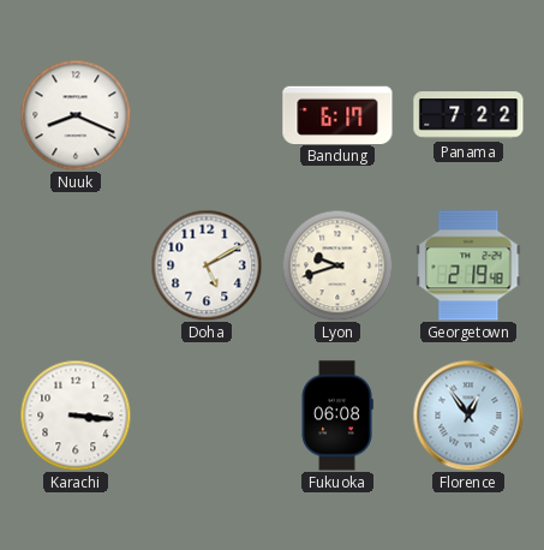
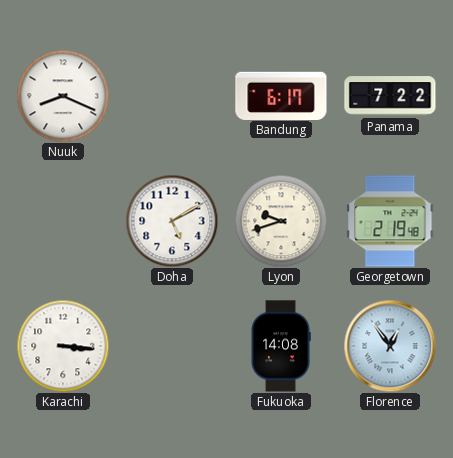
Fukuoka: 06:08 -> 14:08
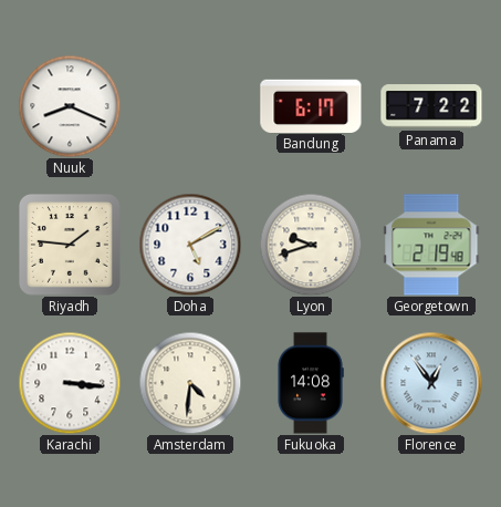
Riyadh: none -> 1:46
Amsterdam: none -> 4:31
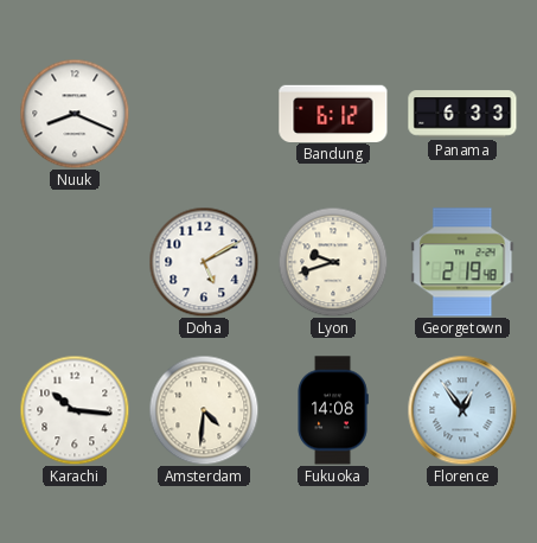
Bandung: 6:17 -> 6:12
Panama: 7:22 -> 6:33
Riyadh: 1:46 -> none
Karachi: 3:16 -> 10:16
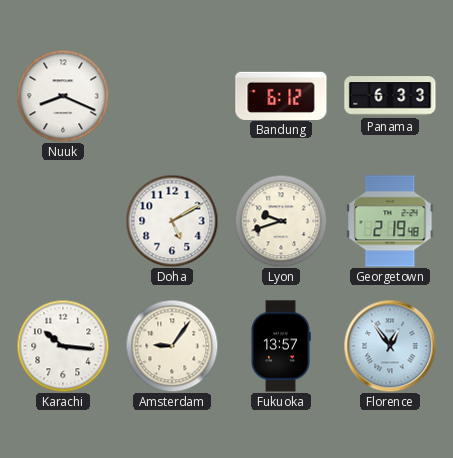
Amsterdam: 4:31 -> 9:06
Fukuoka: 14:08 -> 13:57
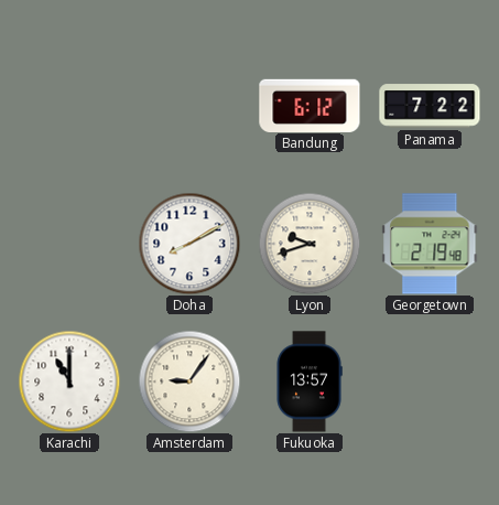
Nuuk: 8:19 -> none
Panama: 6:33 -> 7:22
Doha: 5:10 -> 8:10
Karachi: 10:16 -> 11:00
Florence: 12:54 -> none
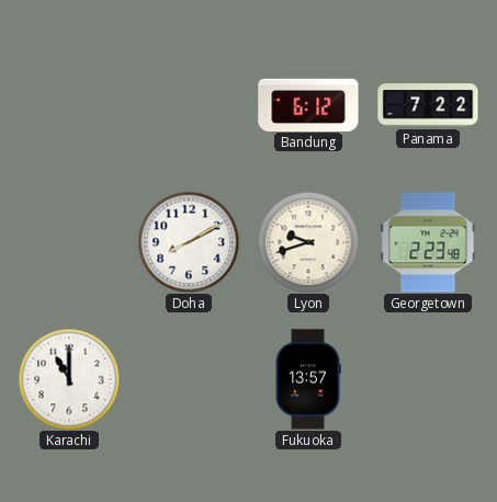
Georgetown: 2:19 -> 2:23
Amsterdam: 9:06 -> none
